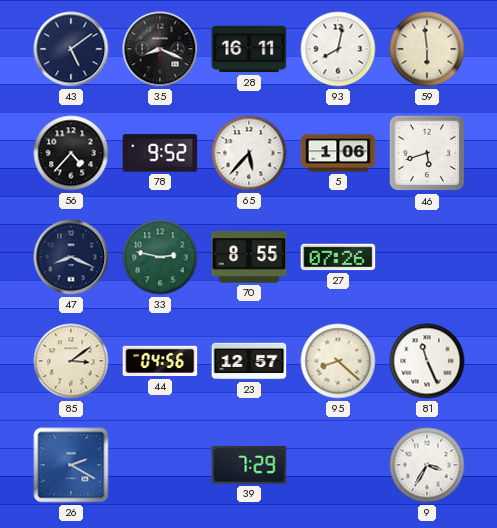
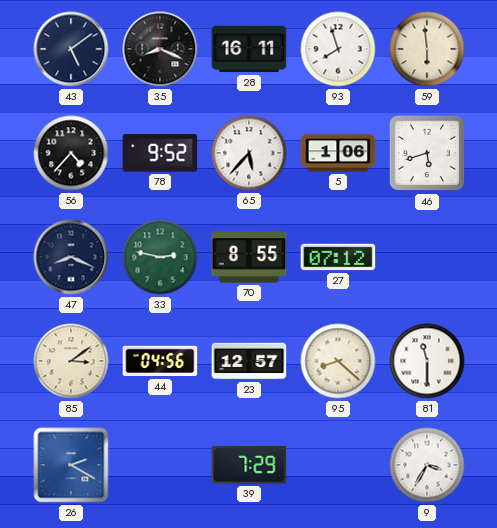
93: 8:02 -> 7:57
27: 07:26 -> 07:12
81: 11:26 -> 11:30
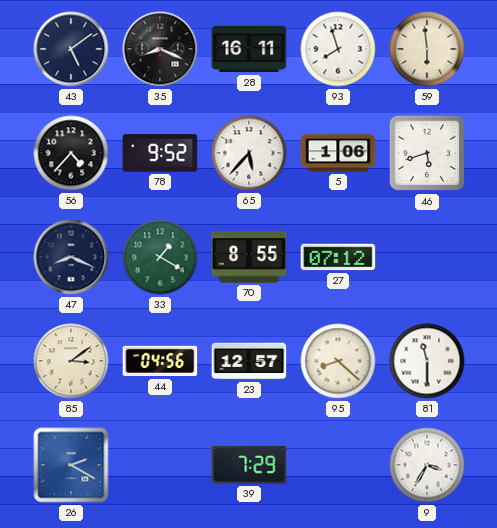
33: 2:47 -> 1:20
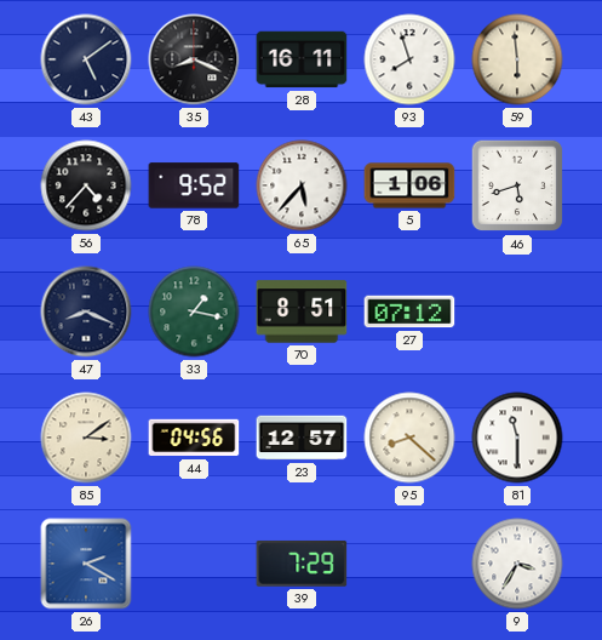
33: 1:20 -> 1:17
70: 8:55 -> 8:51
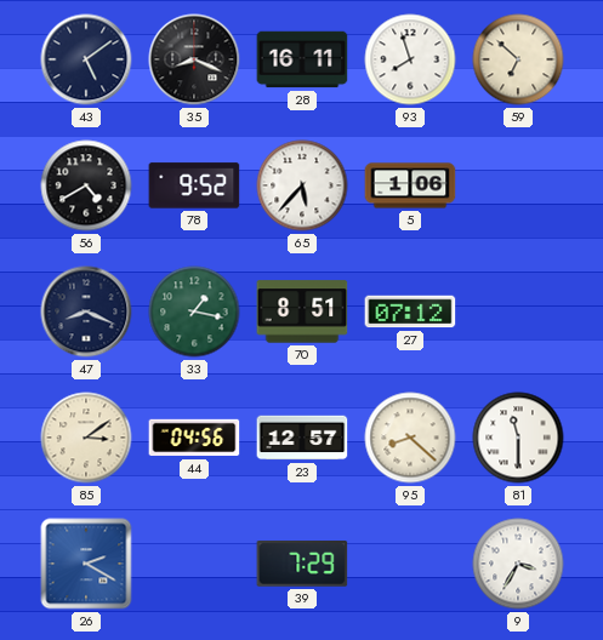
59: 5:59 -> 6:52
56: 4:37 -> 4:40
46: 5:42 -> none
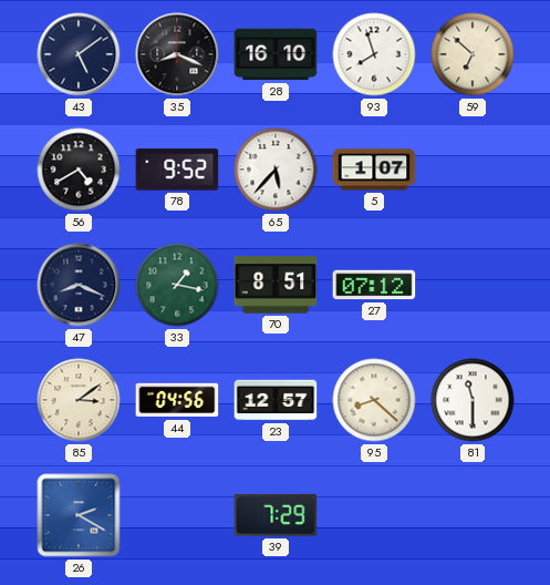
28: 16:11 -> 16:10
5: 1:06 -> 1:07
9: 3:35 -> none
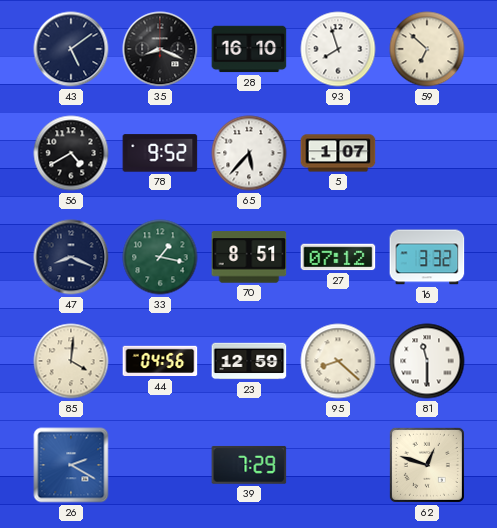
16: none -> 3:32
85: 3:09 -> 4:01
23: 12:57 -> 12:59
62: none -> 12:48
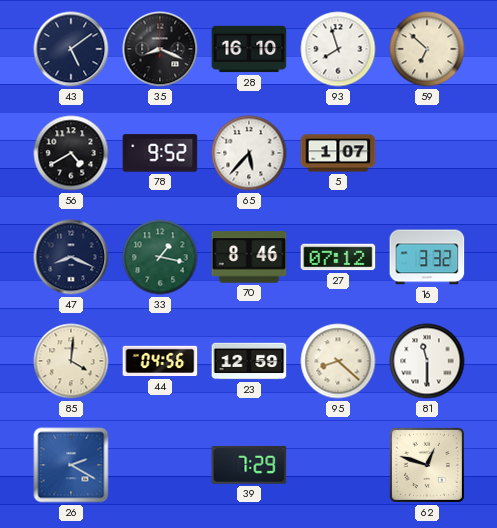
70: 8:51 -> 8:46
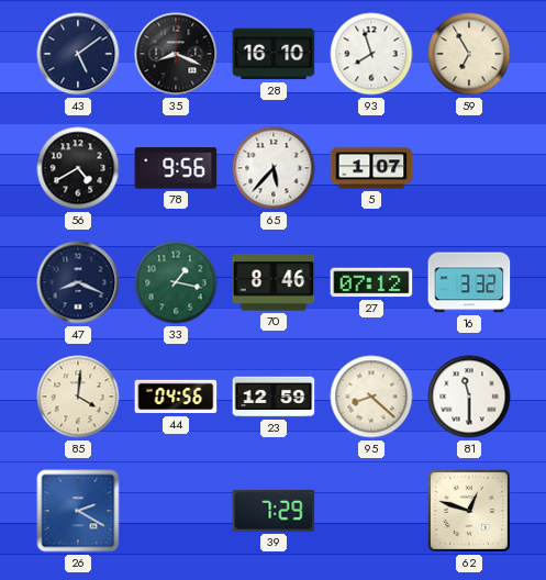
59: 6:52 -> 6:55
78: 9:52 -> 9:56
